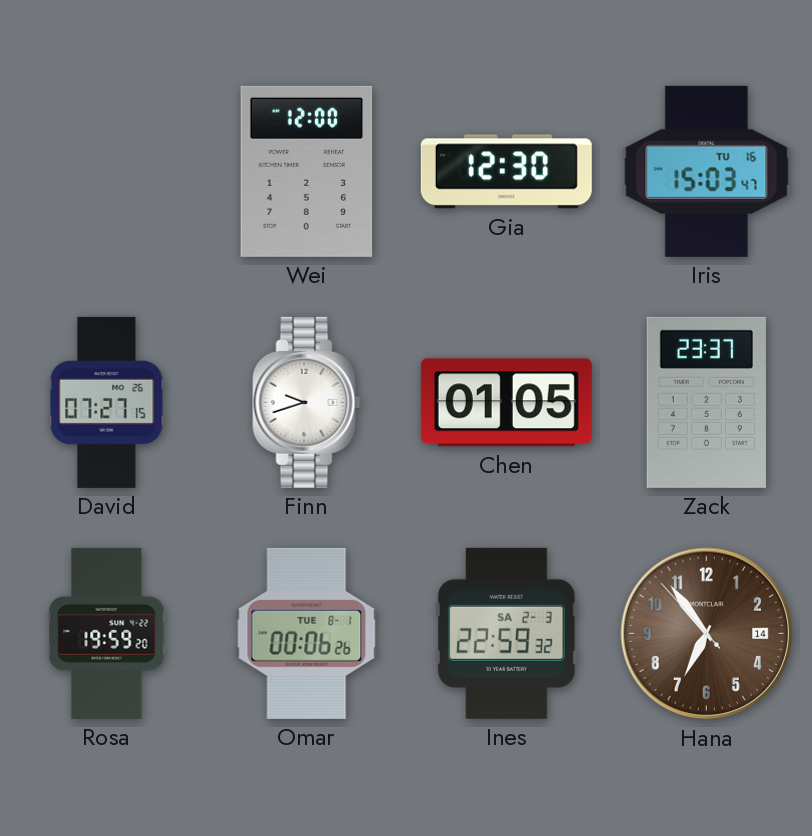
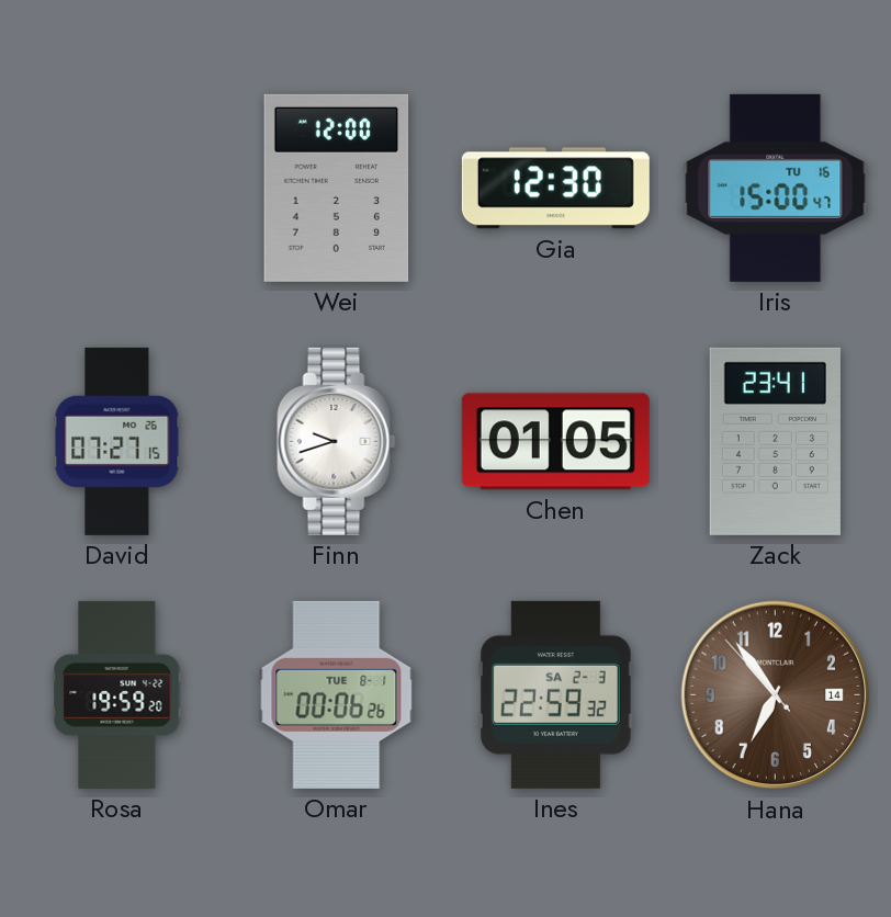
Iris: 15:03 -> 15:00
Zack: 23:37 -> 23:41
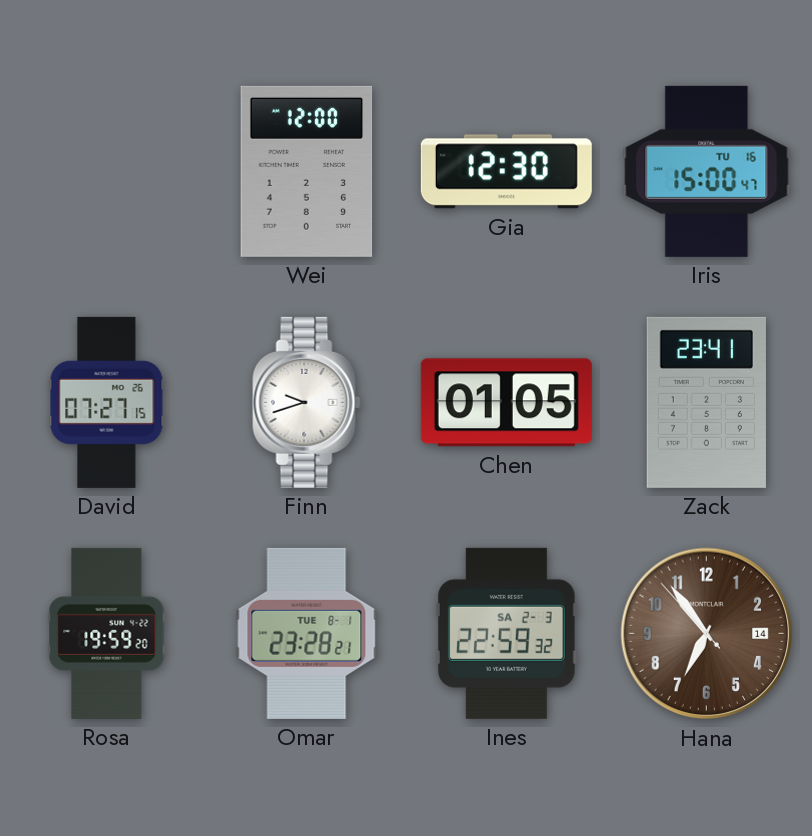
Omar: 00:06 -> 23:28
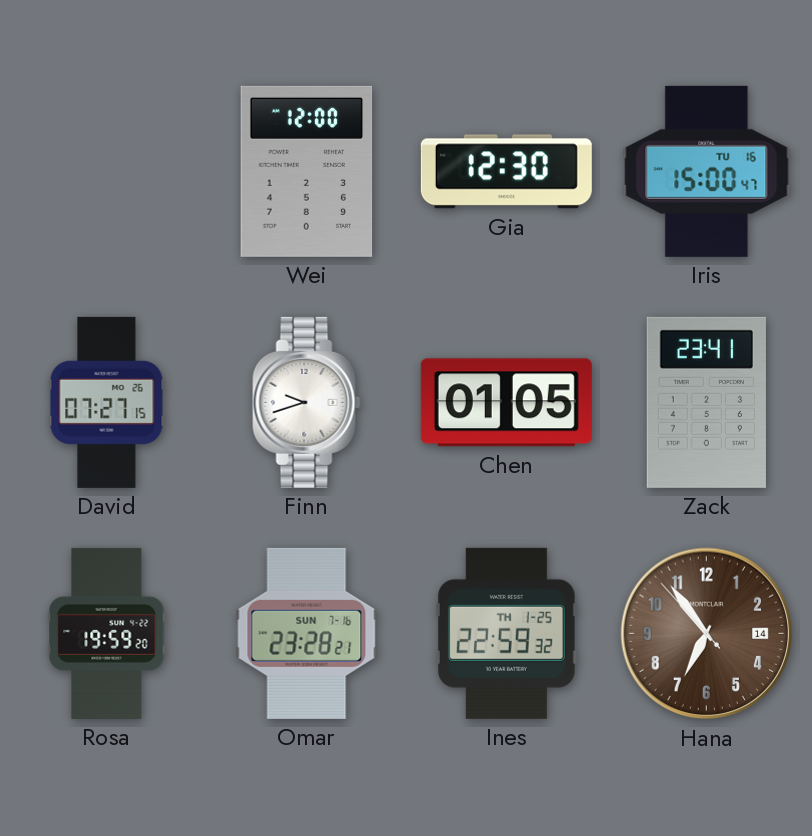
Omar date: TUE 8-1 -> SUN 7-16
Ines date: SA 2-3 -> TH 1-25
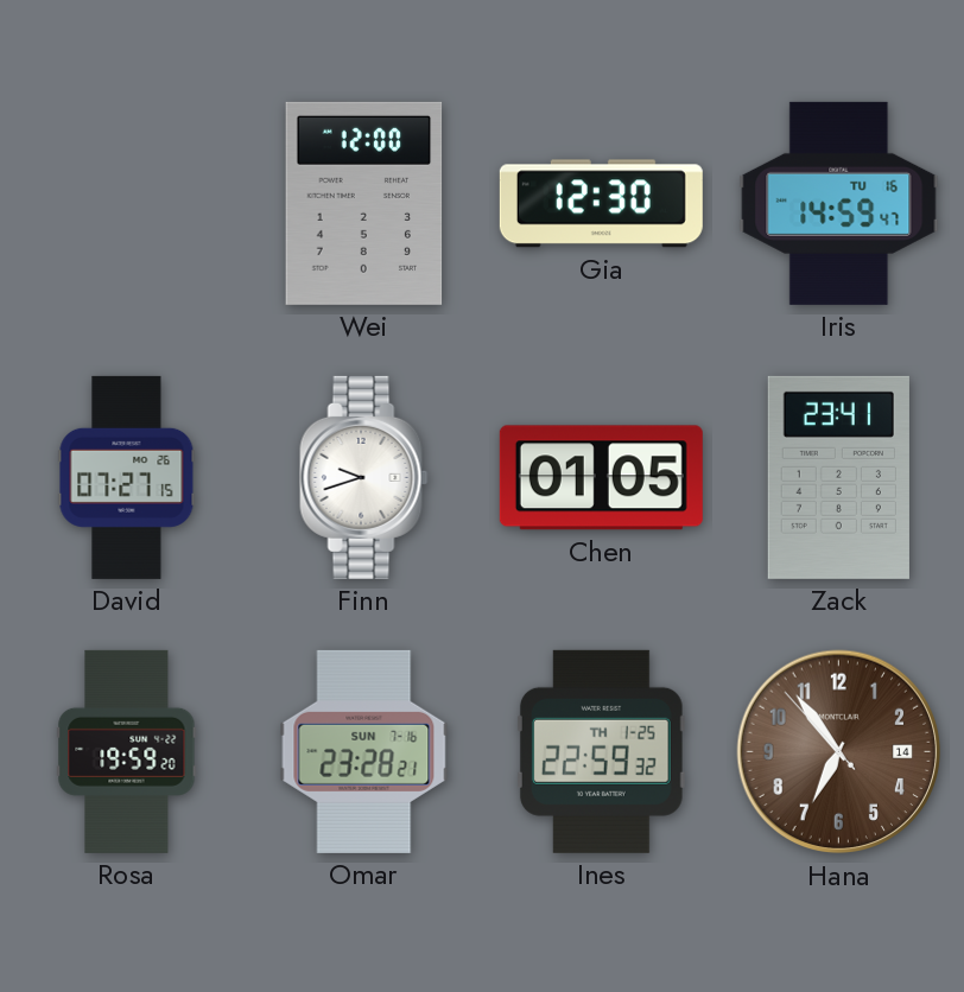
Iris: 15:00 -> 14:59
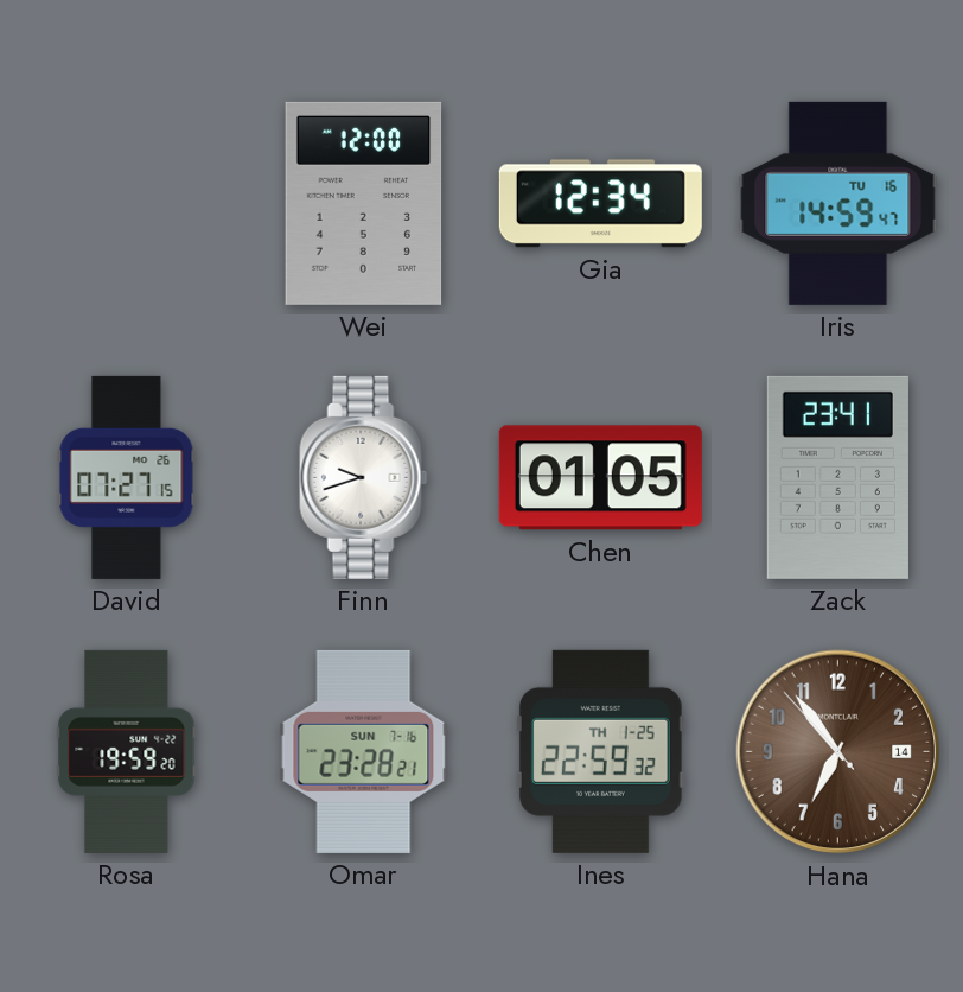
Gia: 12:30 -> 12:34
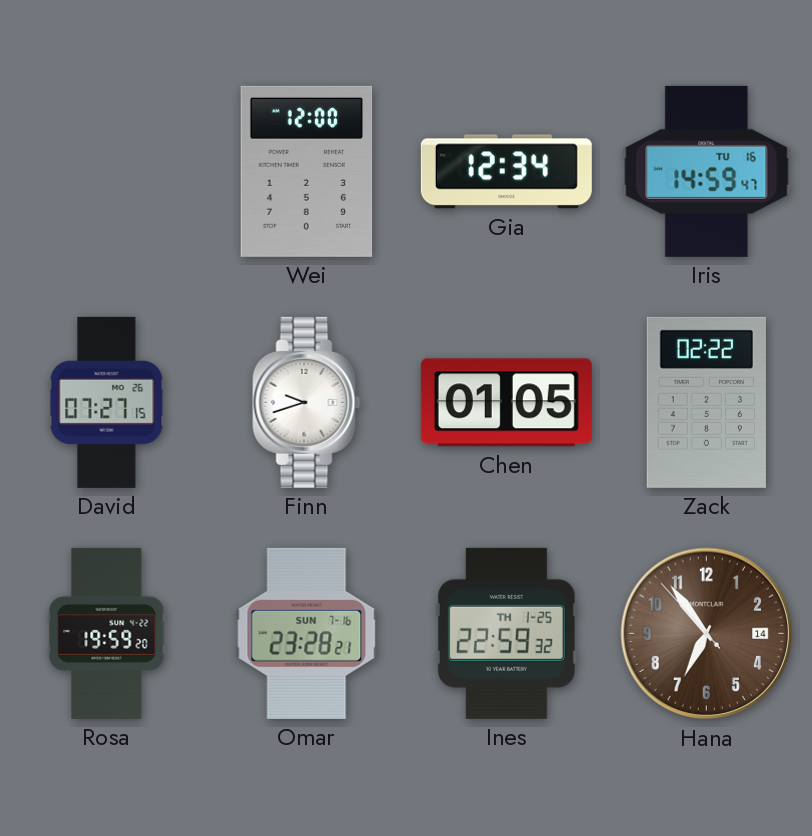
Zack: 23:41 -> 02:22
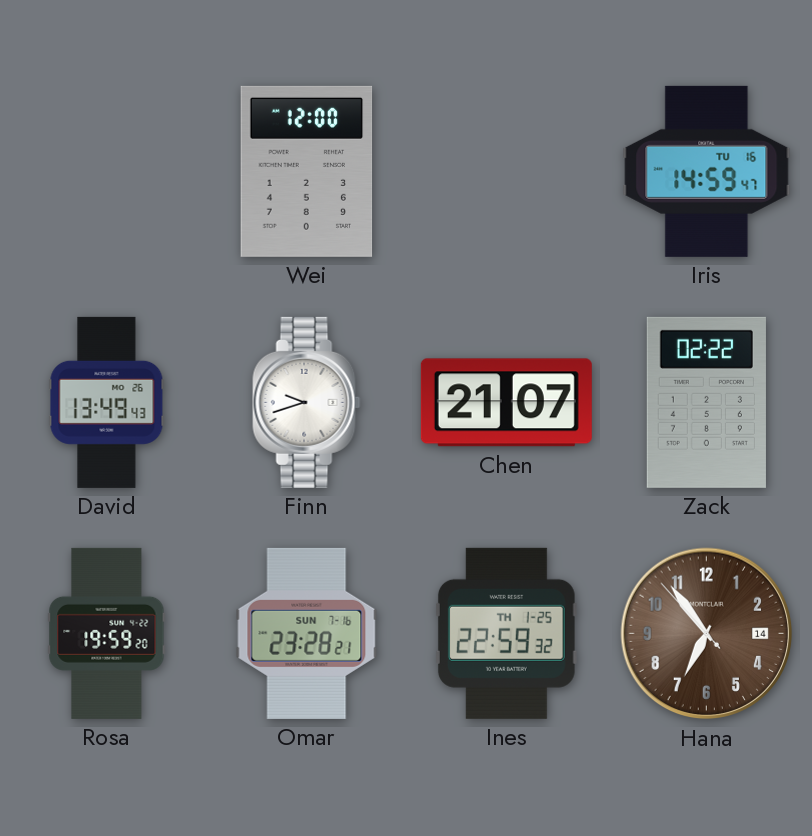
Gia: 12:34 -> none
David: 07:27 -> 13:49
Chen: 01:05 -> 21:07
